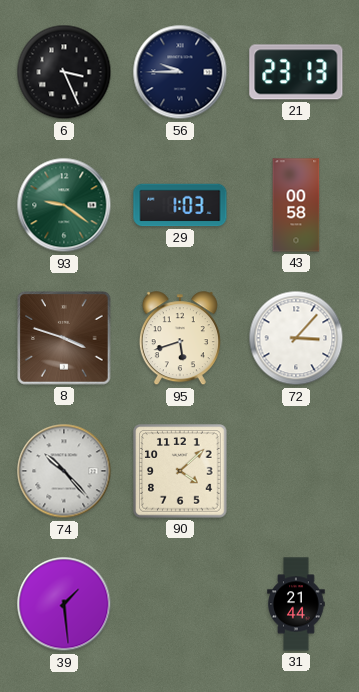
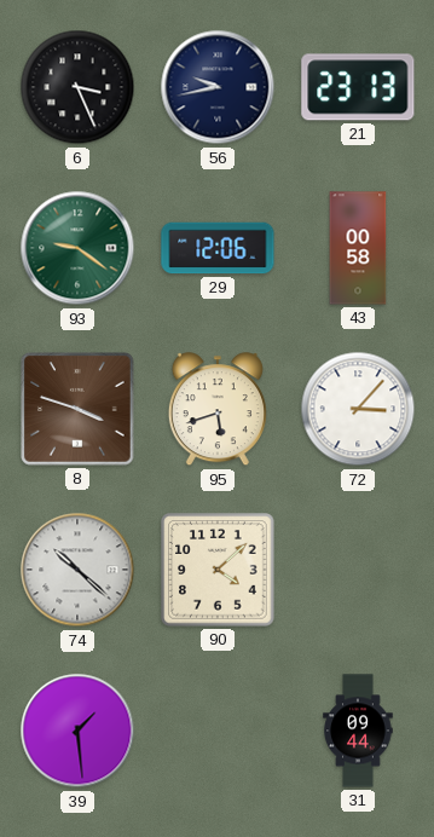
56: 9:45 -> 9:43
29: 1:03 -> 12:06
74: 10:23 -> 10:22
31: 21:44 -> 09:44
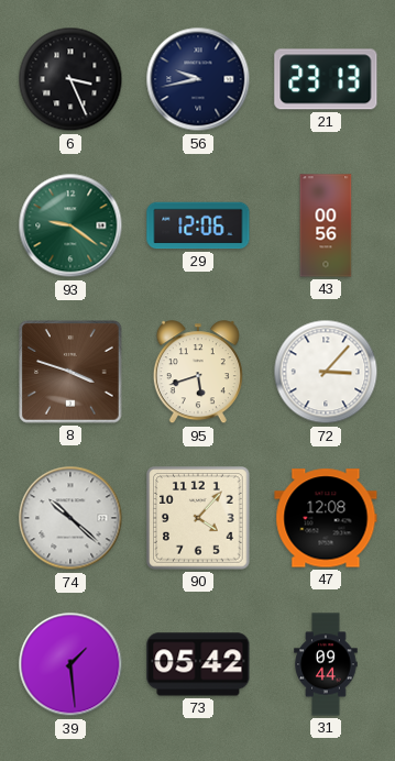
43: 00:58 -> 00:56
90: 4:08 -> 4:07
47: none -> 12:08
73: none -> 05:42
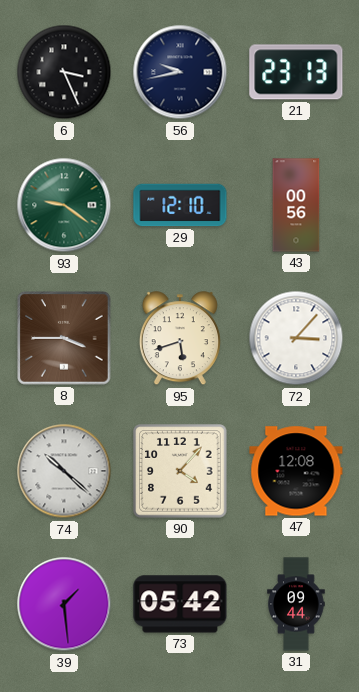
29: 12:06 -> 12:10
8: 3:48 -> 3:45
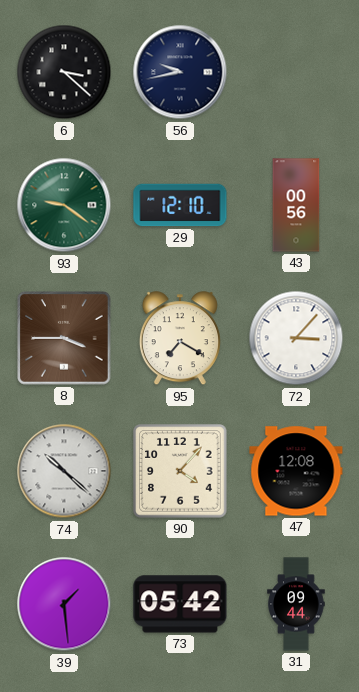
6: 3:26 -> 3:22
21: 23:13 -> none
95: 5:42 -> 7:20
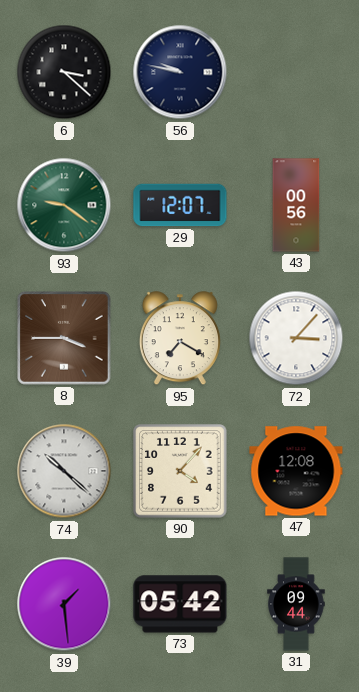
56: 9:43 -> 9:47
29: 12:10 -> 12:07
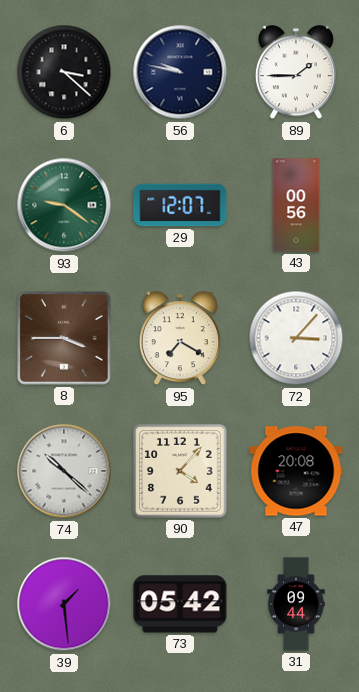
89: none -> 1:45
47: 12:08 -> 20:08
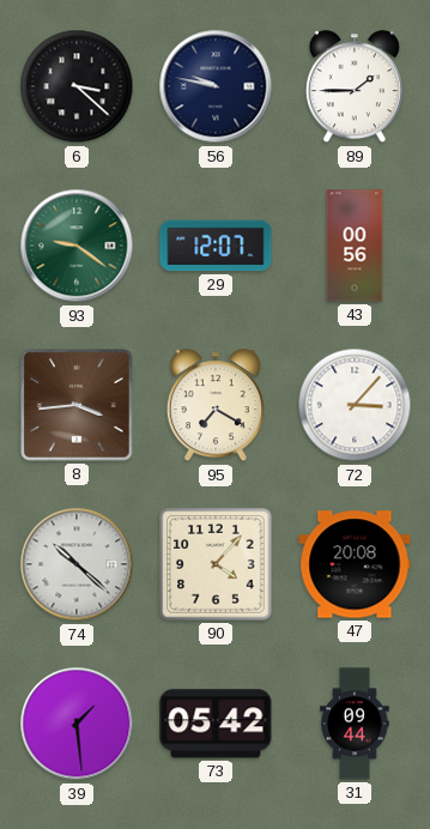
8: 3:45 -> 3:44
